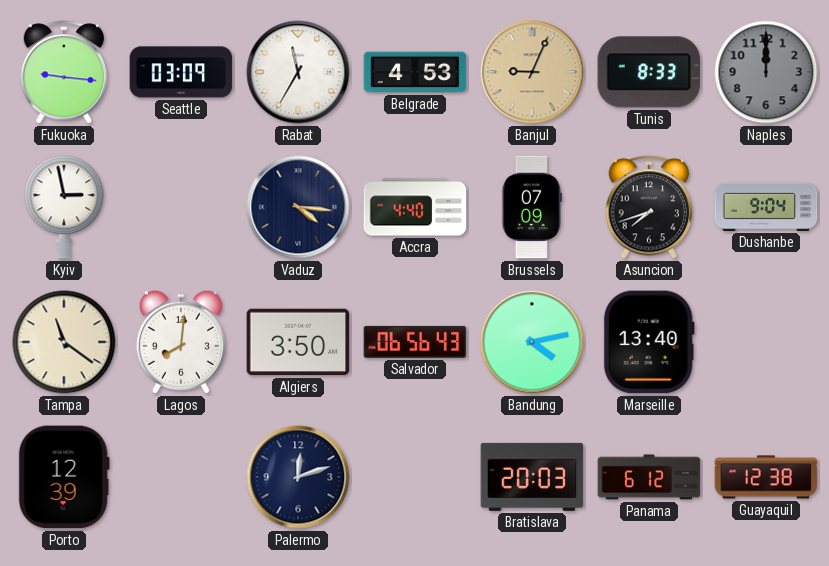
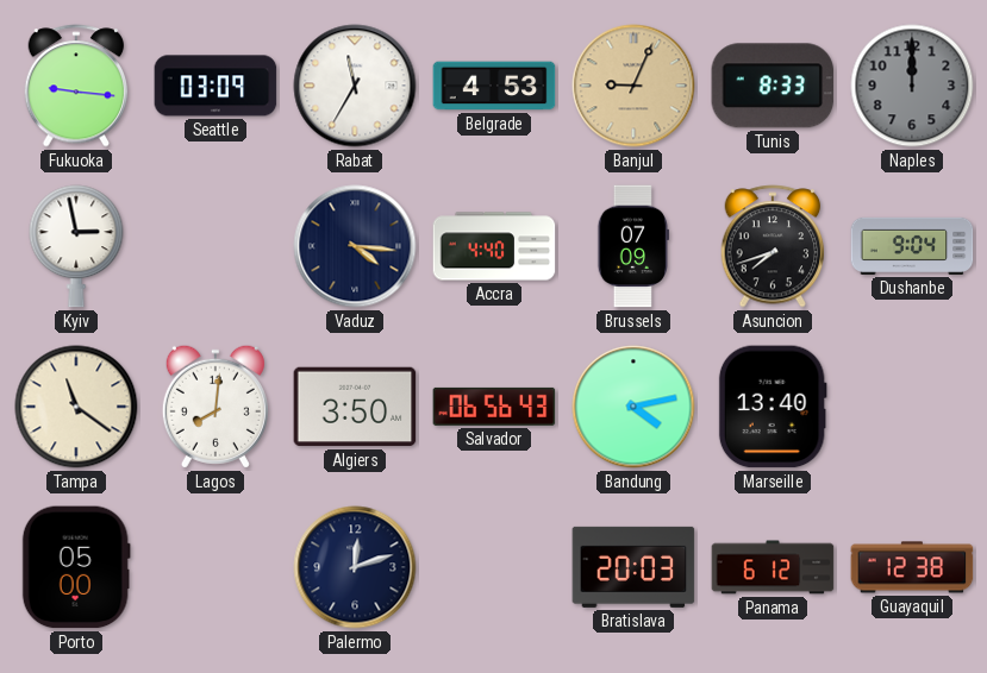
Porto: 12:39 -> 05:00
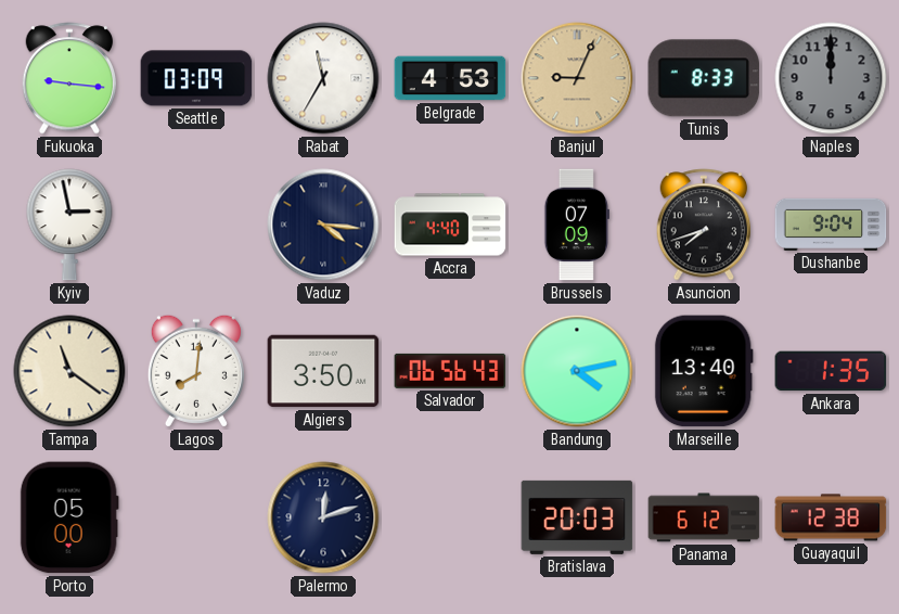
Ankara: none -> 1:35
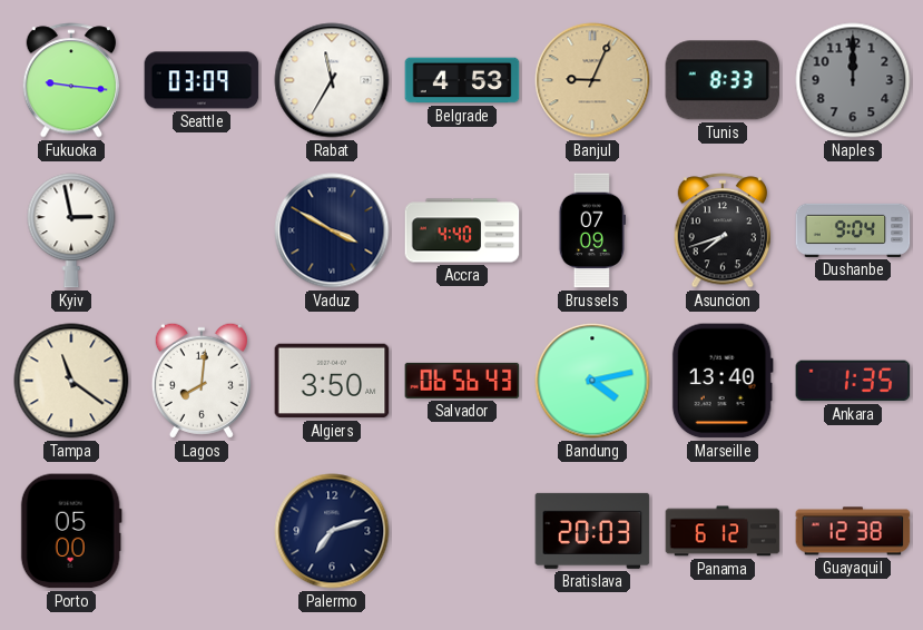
Vaduz: 4:16 -> 3:50
Palermo: 12:12 -> 7:12
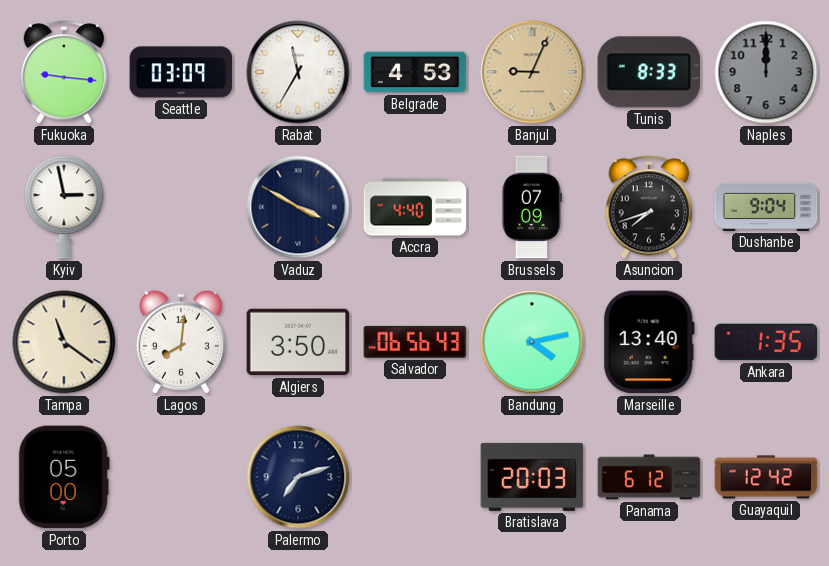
Guayaquil: 12:38 -> 12:42
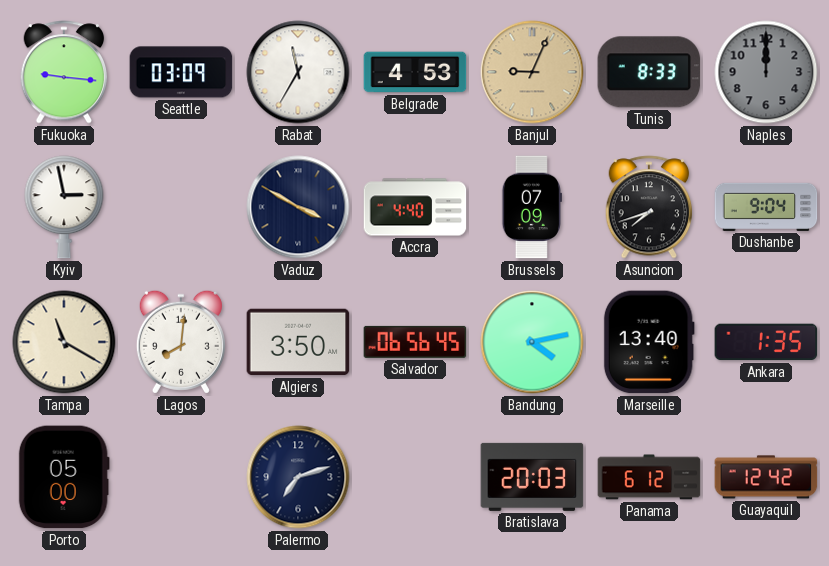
Tampa: 11:21 -> 11:20
Salvador: 06:56:43 -> 06:56:45
